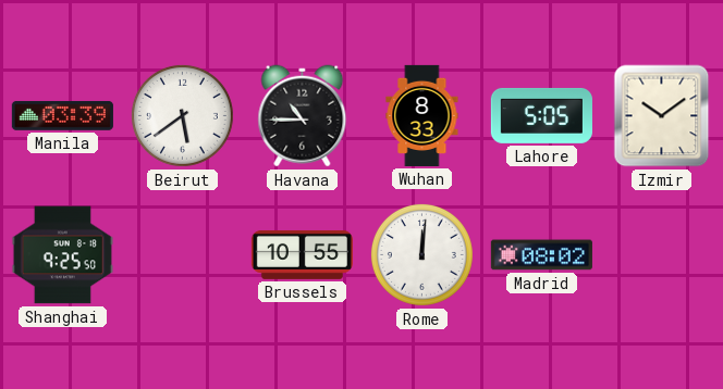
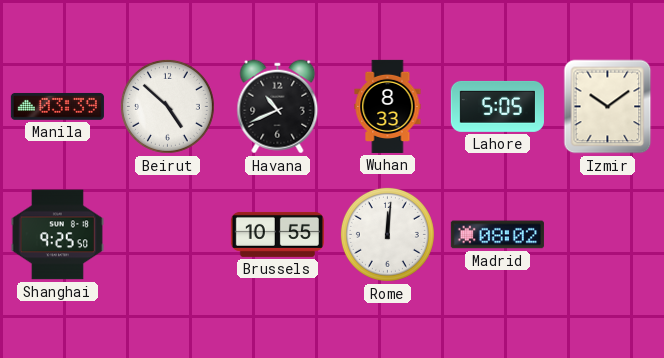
Beirut: 5:39 -> 4:52
Havana: 10:45 -> 10:41
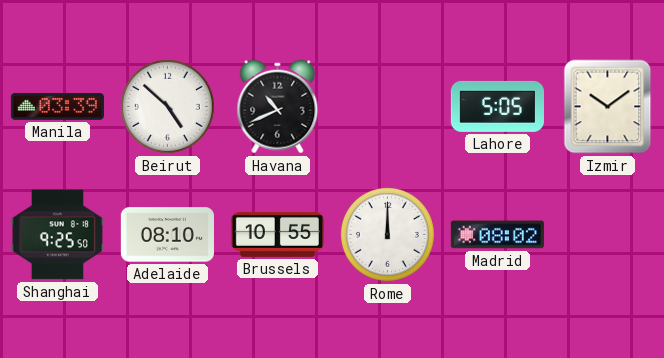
Wuhan: 8:33 -> none
Adelaide: none -> 08:10
Rome: 12:01 -> 12:00
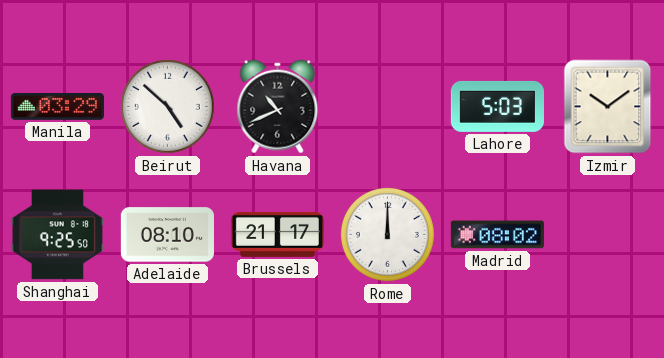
Manila: 03:39 -> 03:29
Lahore: 5:05 -> 5:03
Brussels: 10:55 -> 21:17
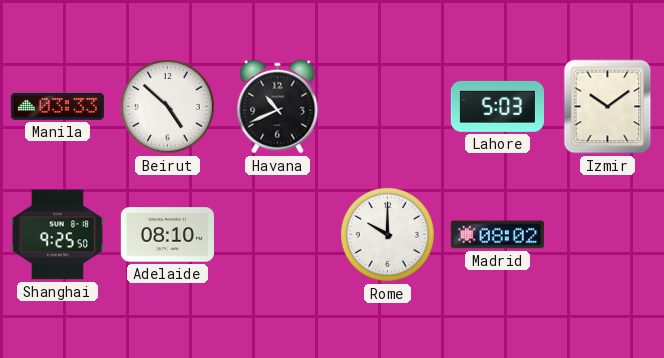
Manila: 03:29 -> 03:33
Brussels: 21:17 -> none
Rome: 12:00 -> 10:00
